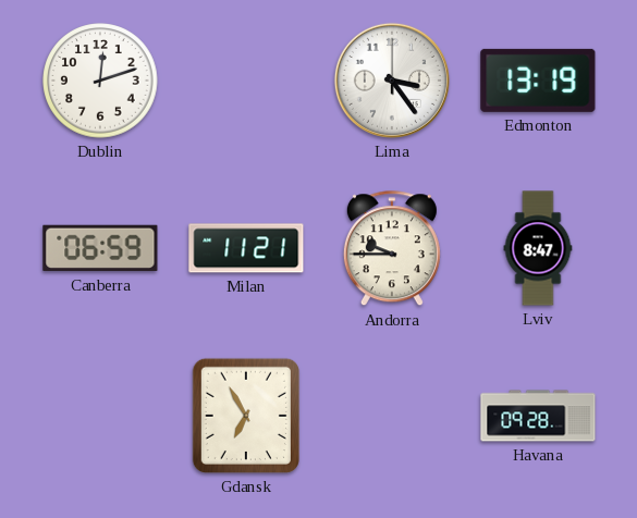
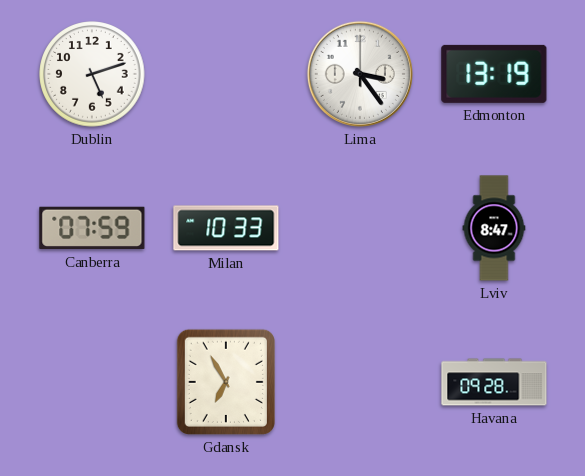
Dublin: 12:12 -> 5:12
Canberra: 06:59 -> 07:59
Milan: 11:21 -> 10:33
Andorra: 9:45 -> none
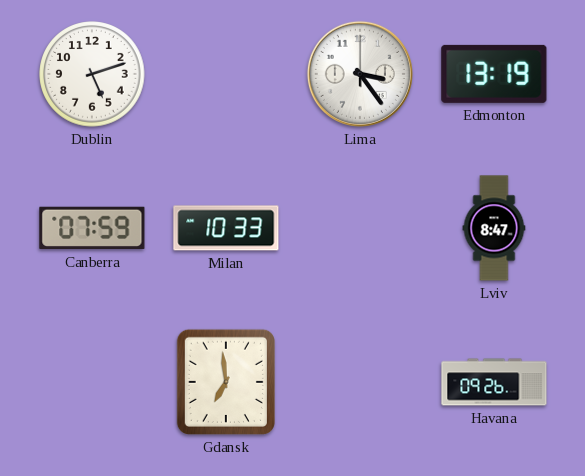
Gdansk: 6:55 -> 6:59
Havana: 09:28 -> 09:26
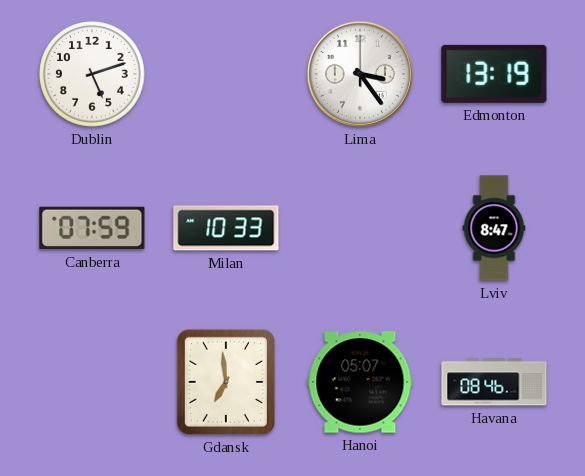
Hanoi: none -> 05:07
Havana: 09:26 -> 08:46
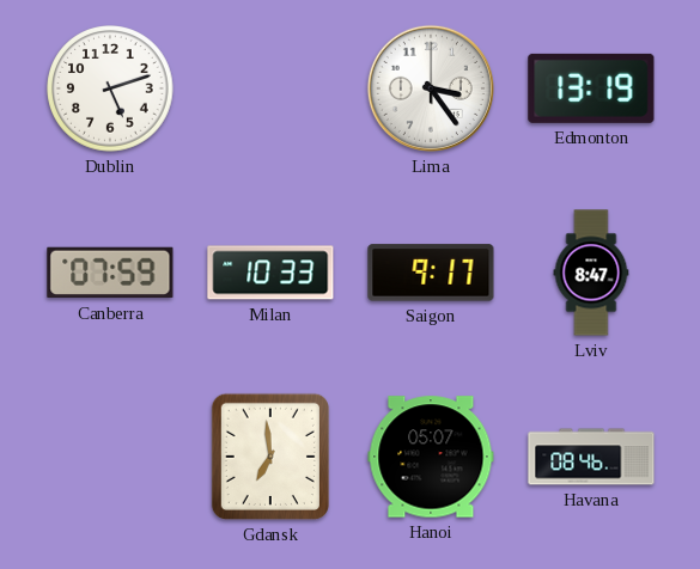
Saigon: none -> 9:17
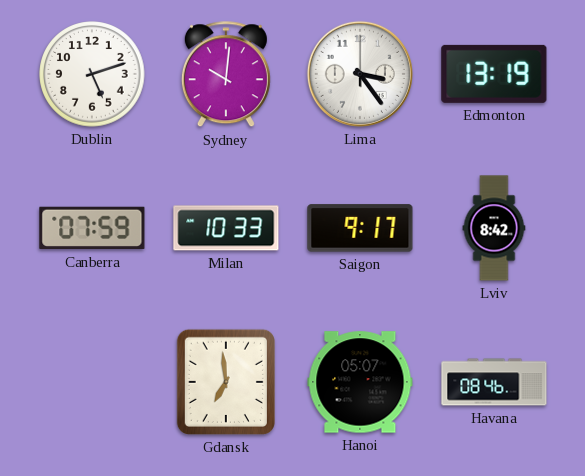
Sydney: none -> 10:01
Lviv: 8:47 -> 8:42
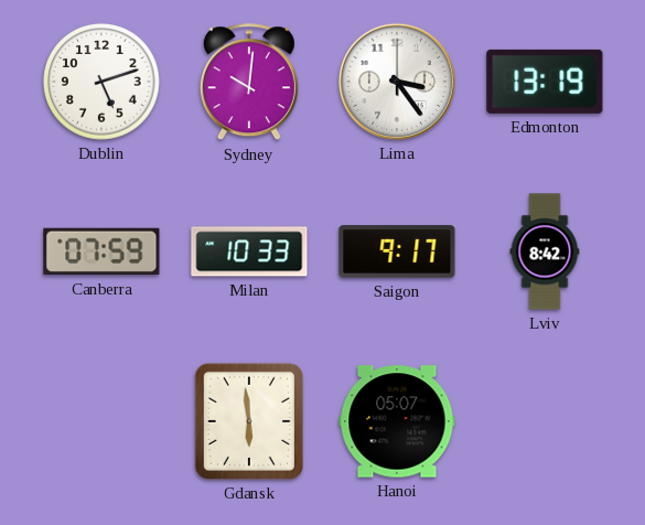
Gdansk: 6:59 -> 5:59
Havana: 08:46 -> none
